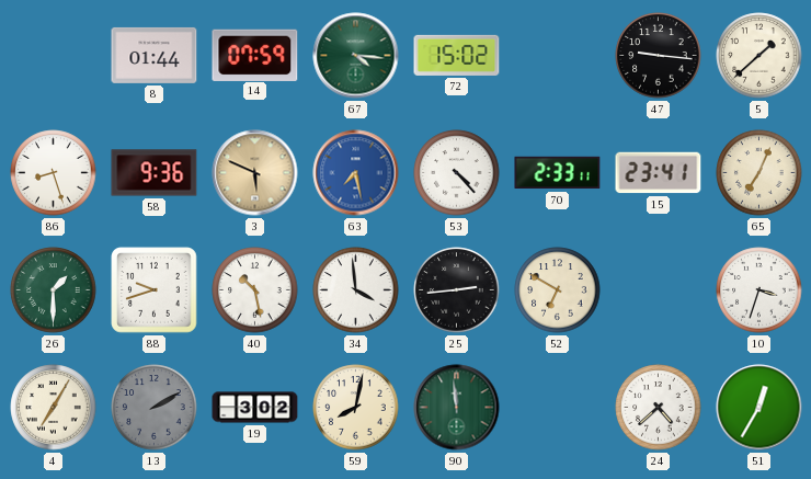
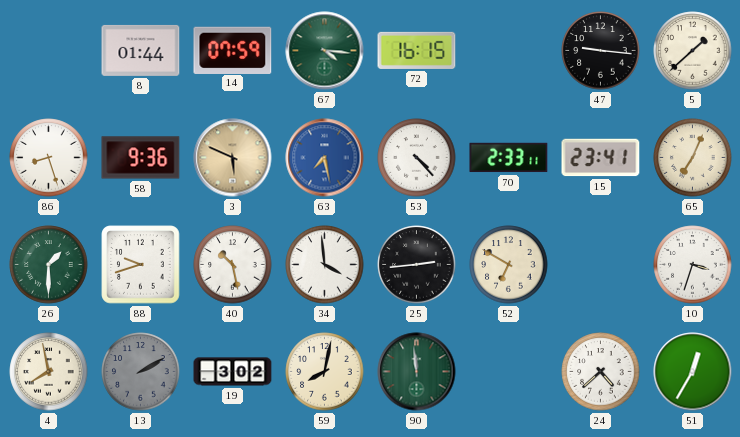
72: 15:02 -> 16:15
4: 7:05 -> 7:58
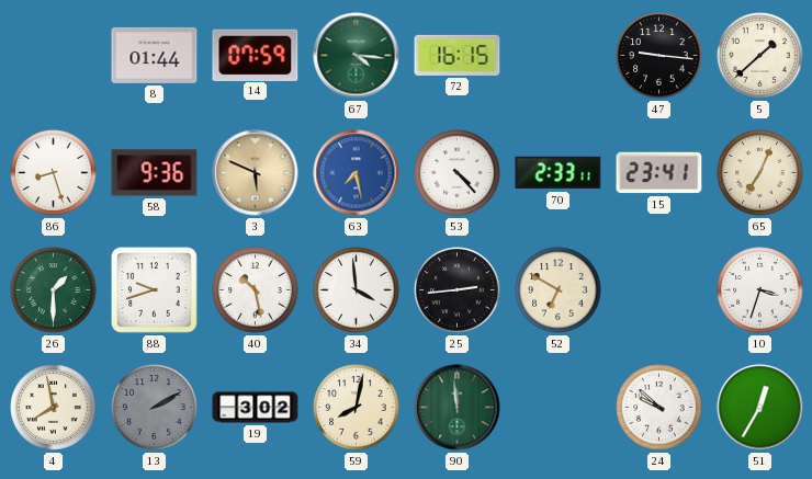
24: 4:38 -> 9:52
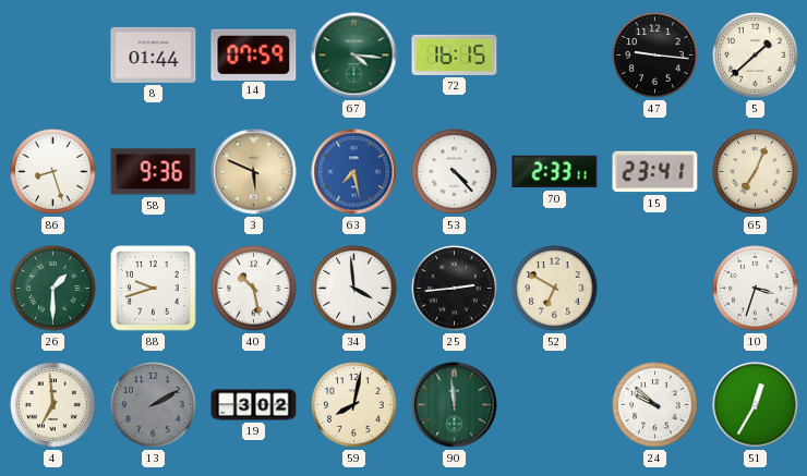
4: 7:58 -> 6:59
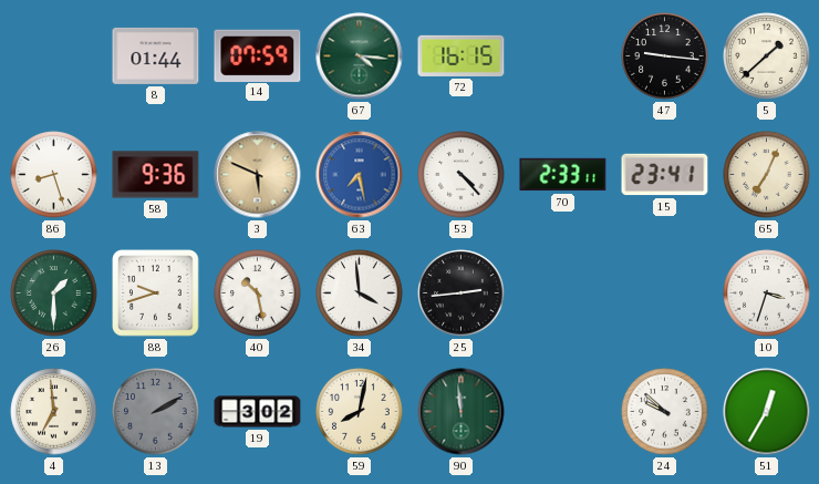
52: 6:50 -> none
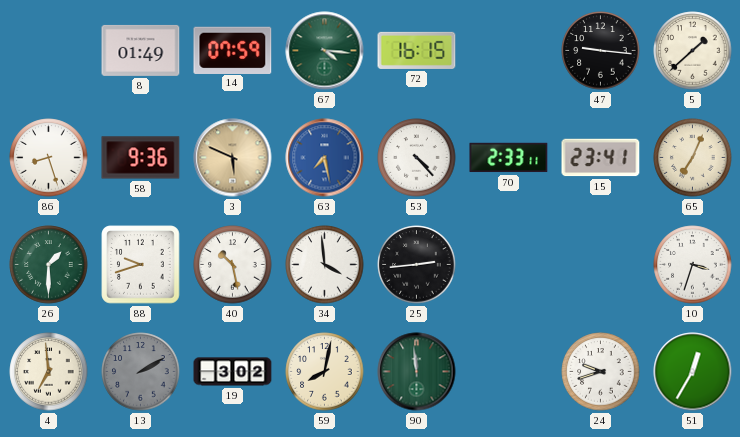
8: 01:44 -> 01:49
24: 9:52 -> 9:42
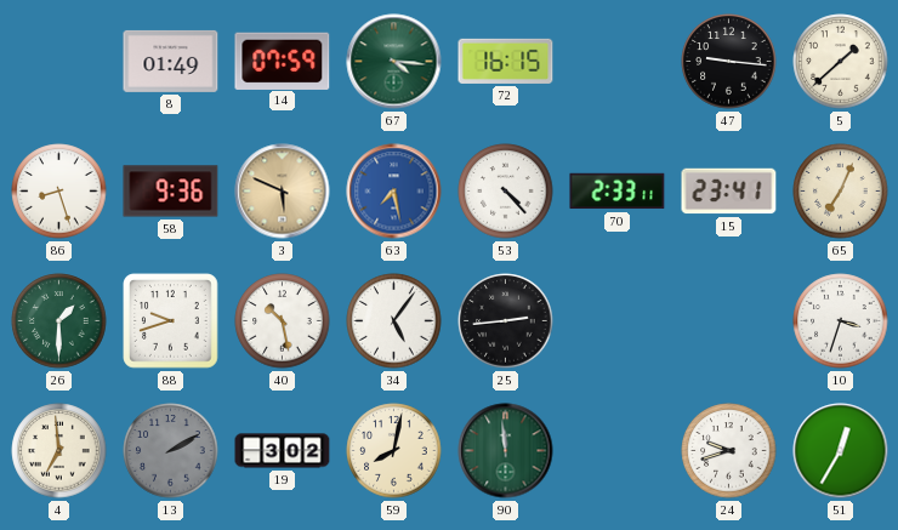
34: 3:59 -> 5:06
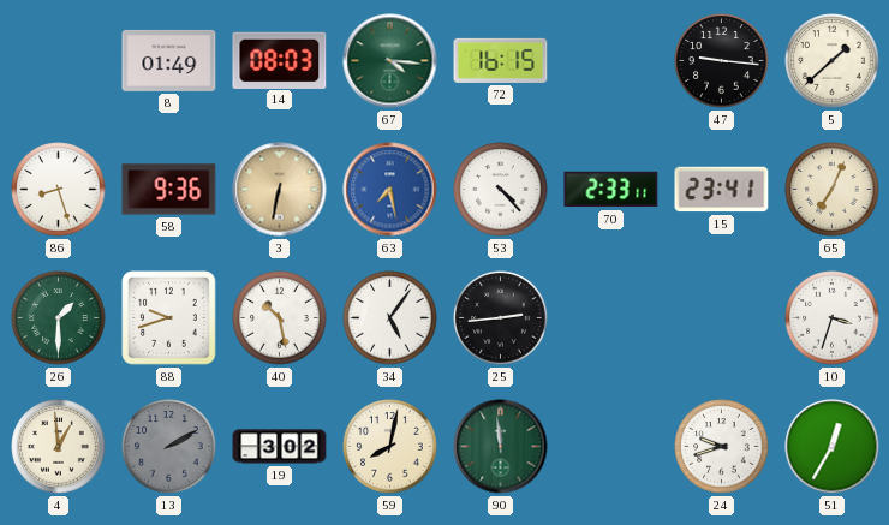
14: 07:59 -> 08:03
3: 5:49 -> 6:32
4: 6:59 -> 12:59
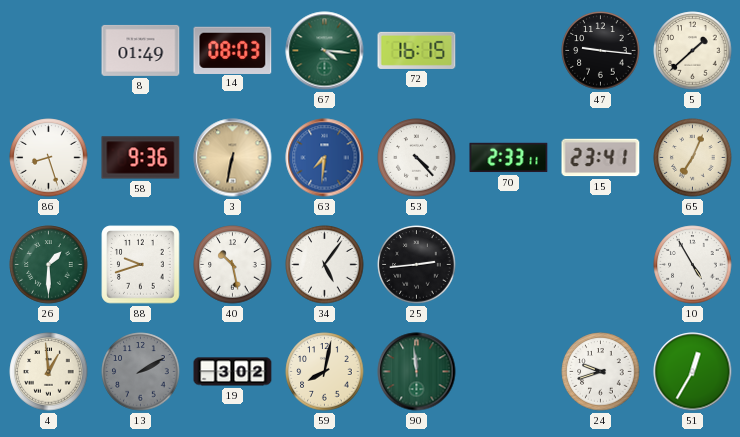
63: 7:28 -> 7:31
10: 3:33 -> 4:55
